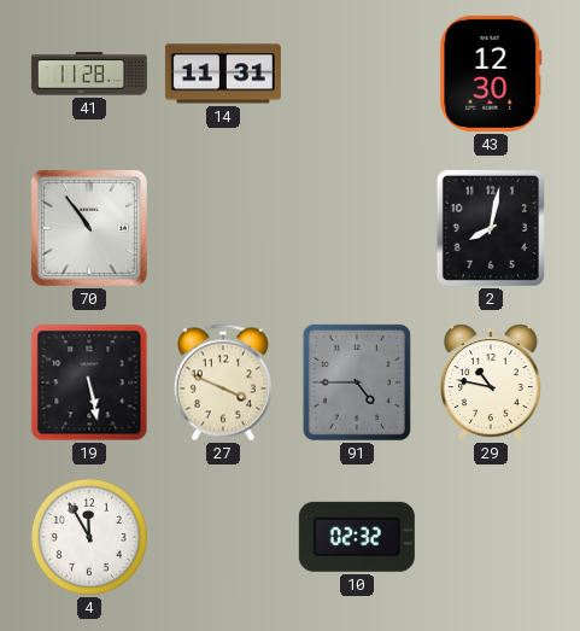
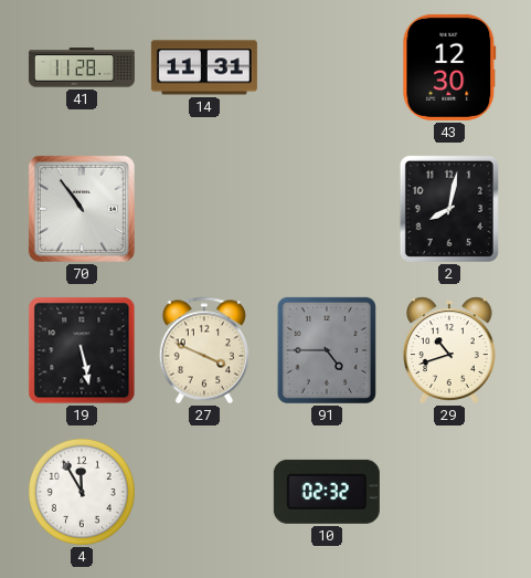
29: 10:47 -> 10:42
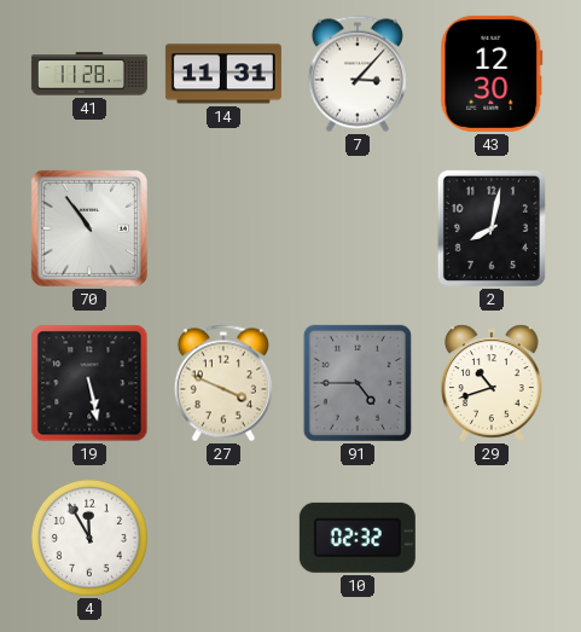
7: none -> 3:07
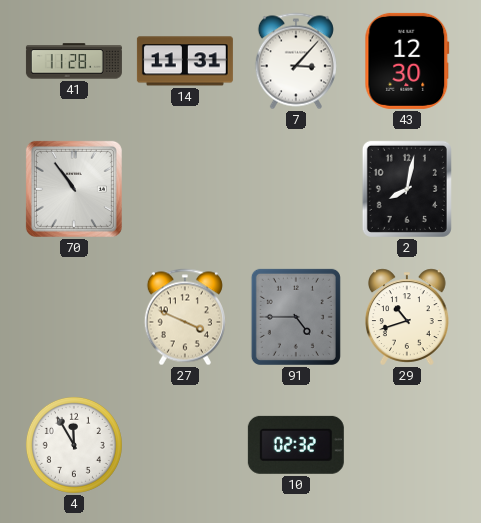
19: 5:28 -> none
